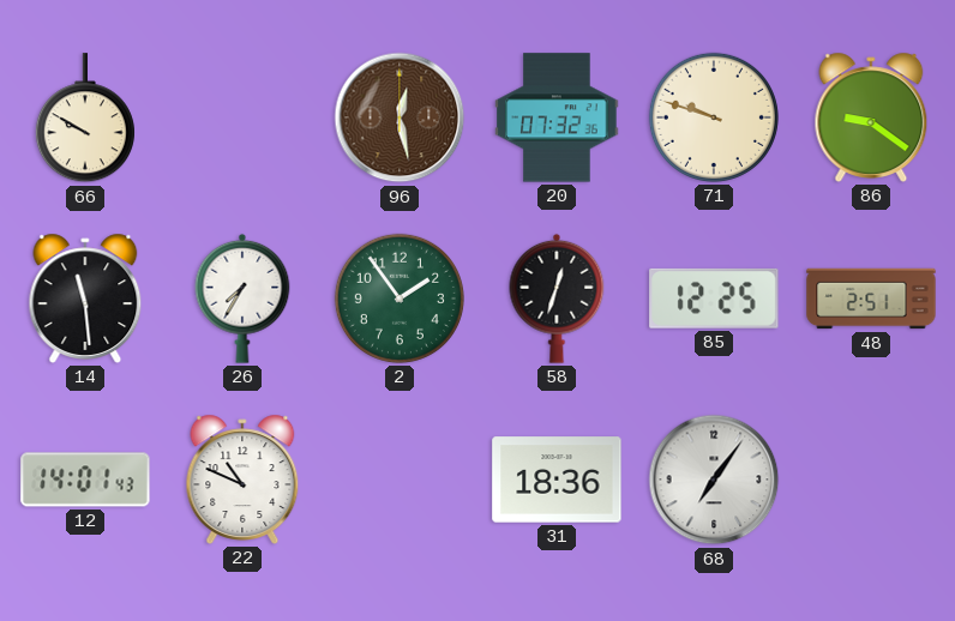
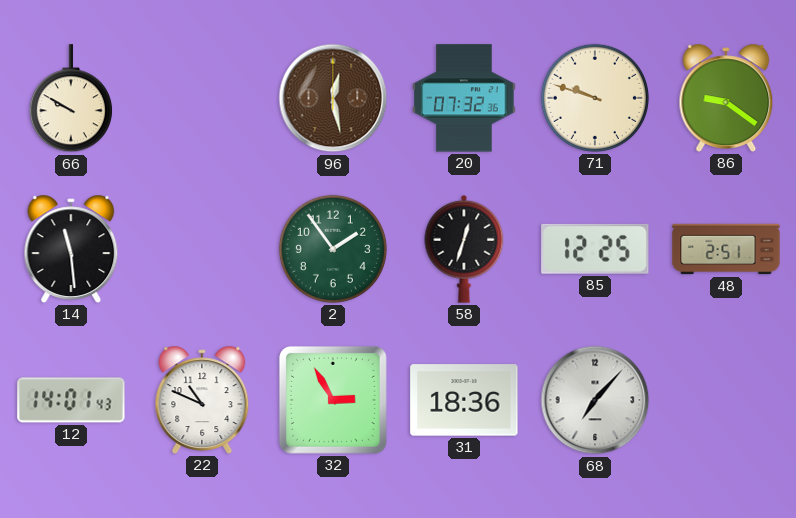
26: 7:35 -> none
32: none -> 2:55
68: 7:06 -> 7:07
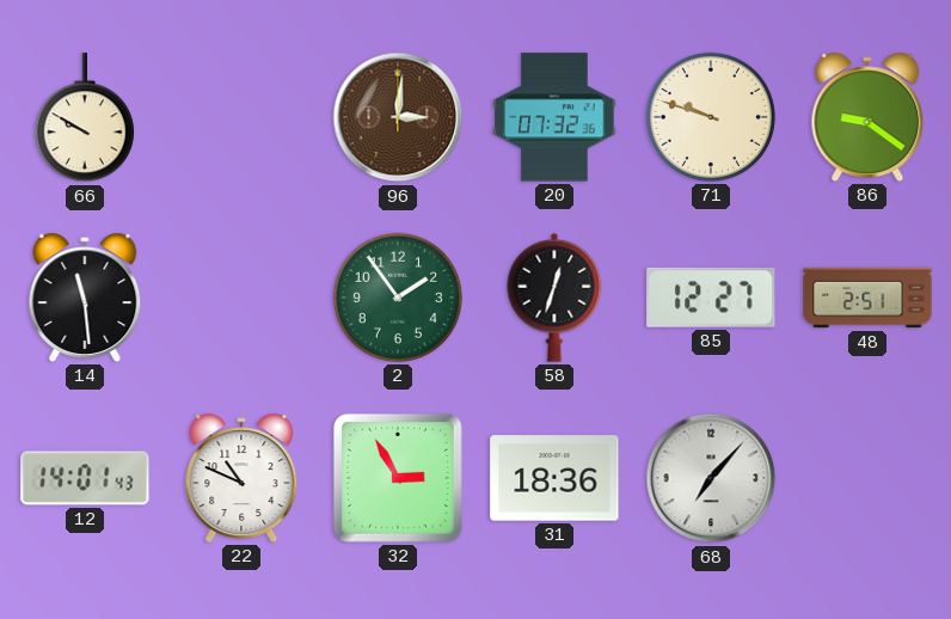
96: 12:28 -> 3:01
85: 12:25 -> 12:27
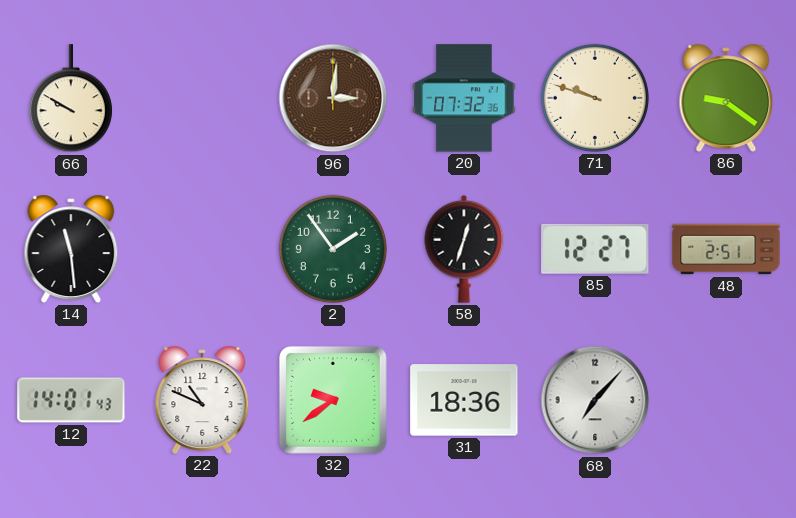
32: 2:55 -> 9:39
